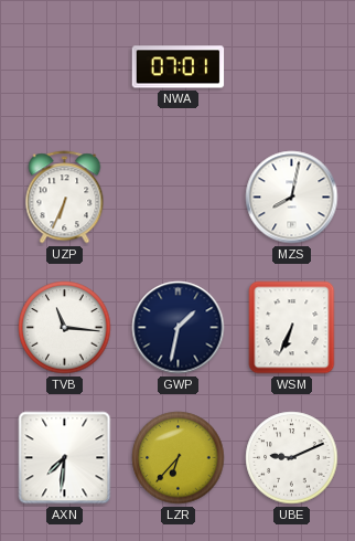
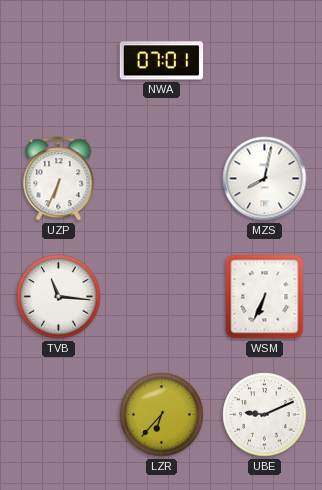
GWP: 1:32 -> none
AXN: 7:31 -> none
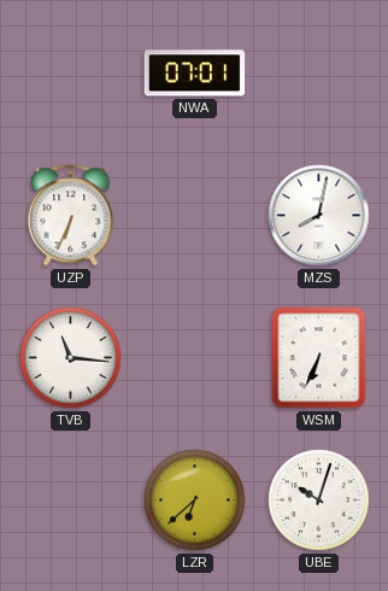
LZR: 6:37 -> 6:38
UBE: 9:11 -> 10:03
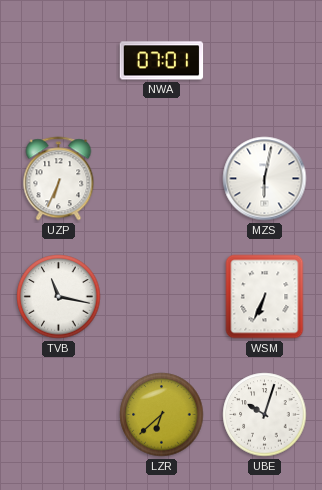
MZS: 8:02 -> 6:02
TVB: 11:16 -> 11:17
